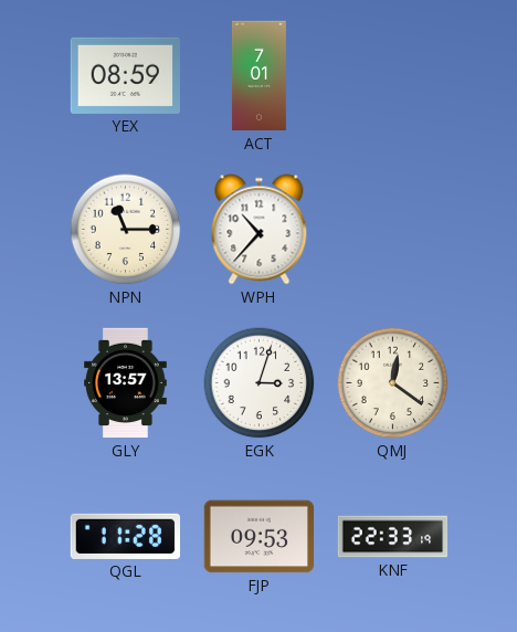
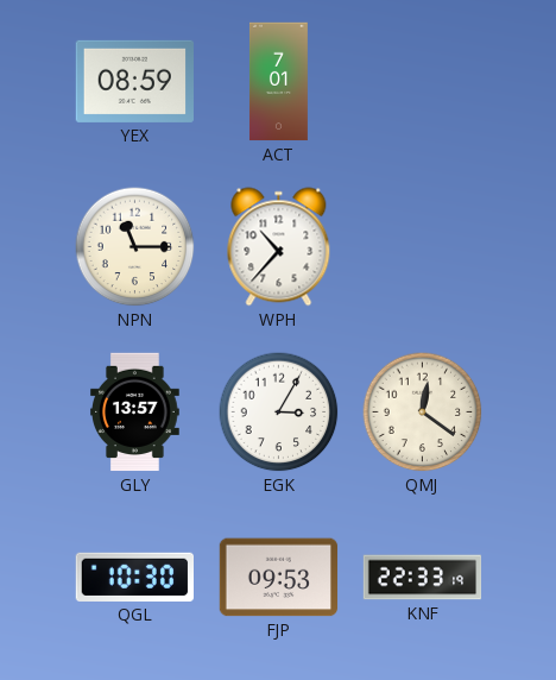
EGK: 3:03 -> 3:05
QGL: 11:28 -> 10:30
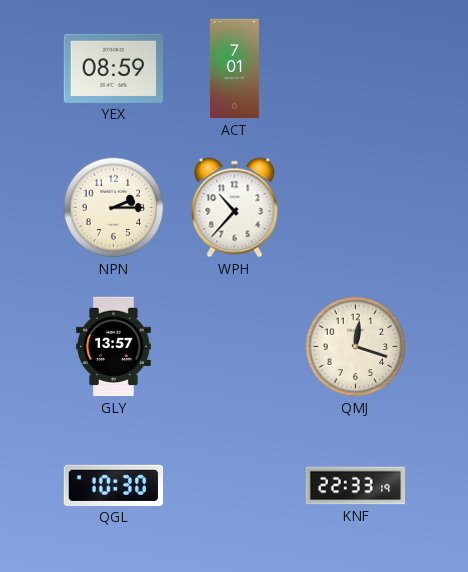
NPN: 11:15 -> 2:15
EGK: 3:05 -> none
QMJ: 12:21 -> 12:18
FJP: 09:53 -> none
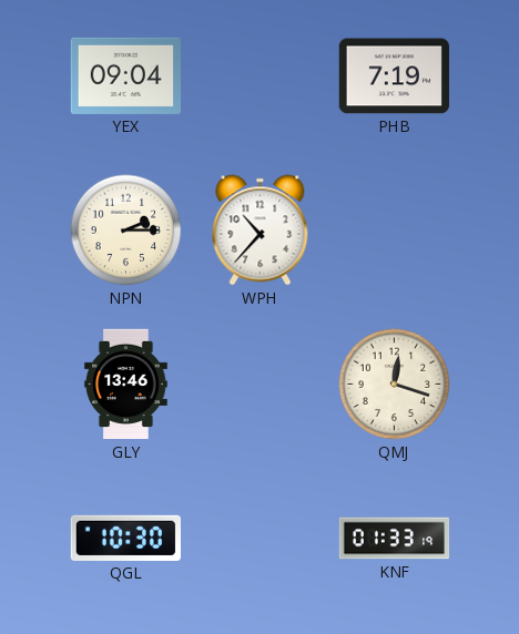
YEX: 08:59 -> 09:04
ACT: 7:01 -> none
PHB: none -> 7:19
GLY: 13:57 -> 13:46
KNF: 22:33 -> 01:33
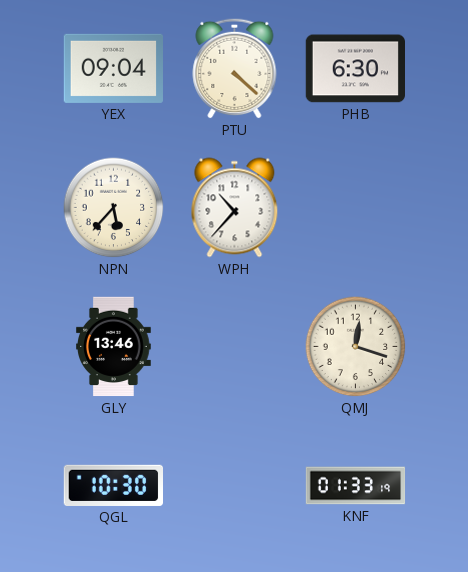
PTU: none -> 4:22
PHB: 7:19 -> 6:30
NPN: 2:15 -> 5:37
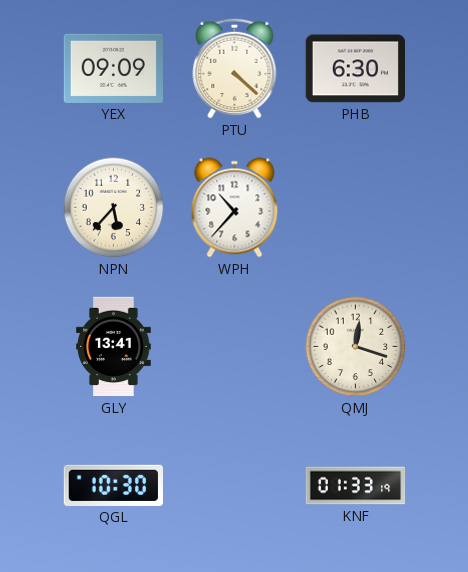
YEX: 09:04 -> 09:09
GLY: 13:46 -> 13:41
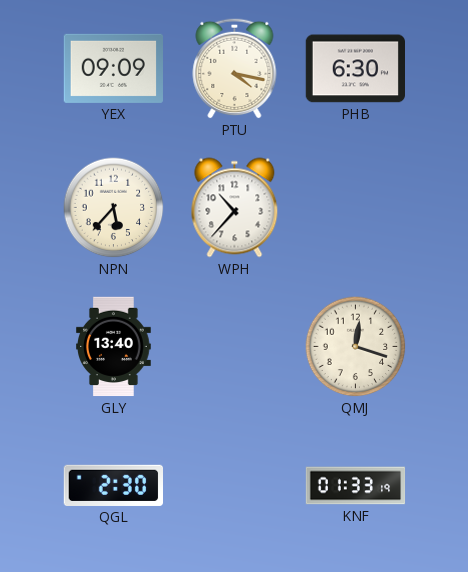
PTU: 4:22 -> 4:17
GLY: 13:41 -> 13:40
QGL: 10:30 -> 2:30
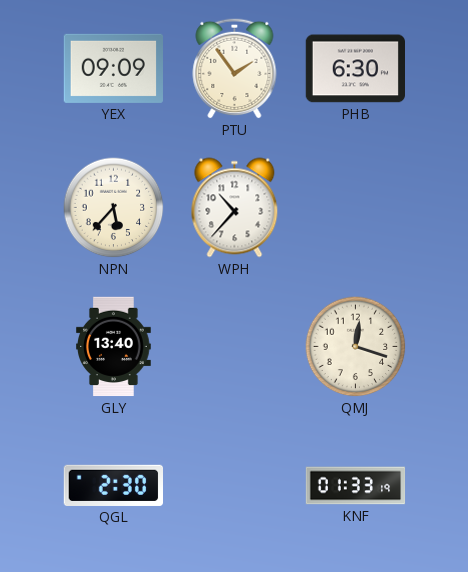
PTU: 4:17 -> 1:54
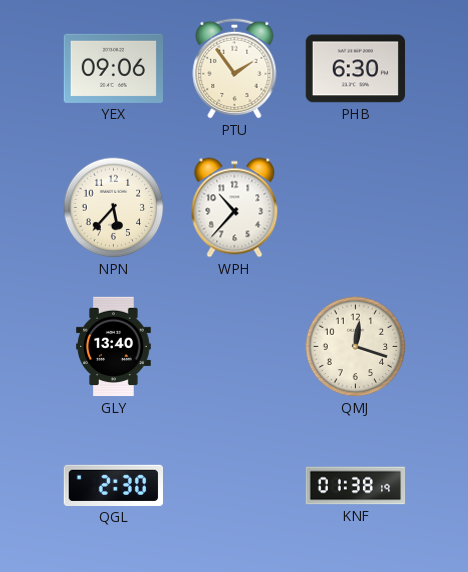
YEX: 09:09 -> 09:06
KNF: 01:33 -> 01:38
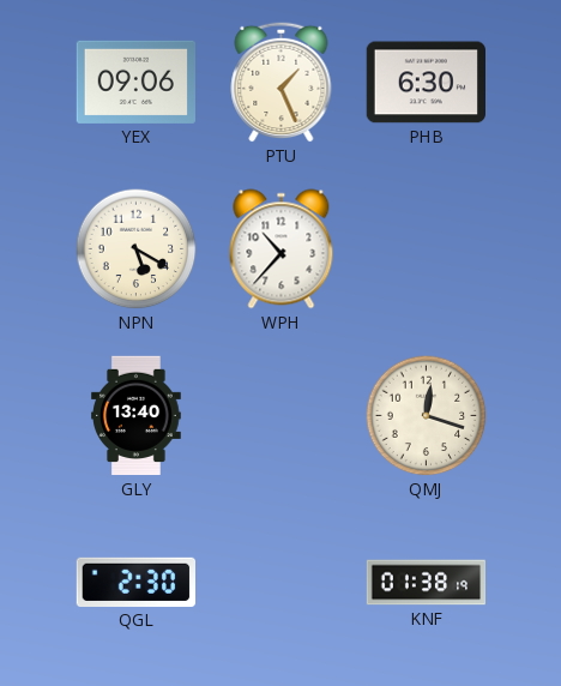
PTU: 1:54 -> 1:26
NPN: 5:37 -> 5:20
